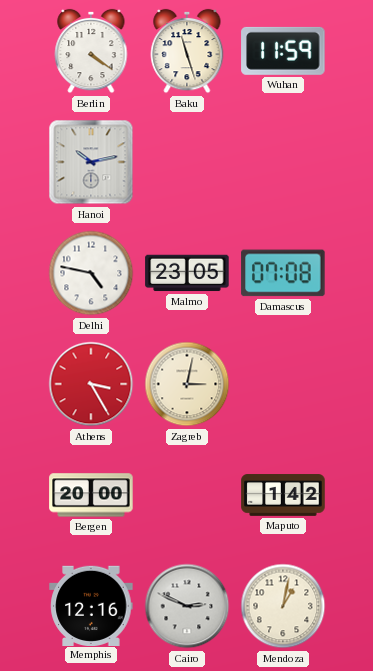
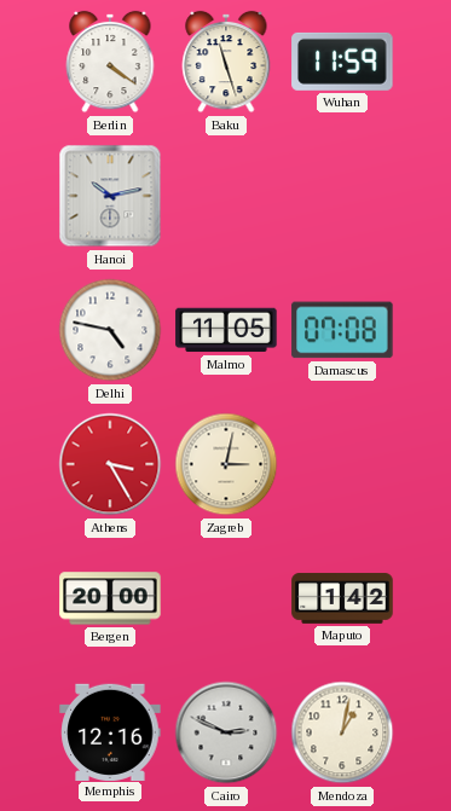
Malmo: 23:05 -> 11:05
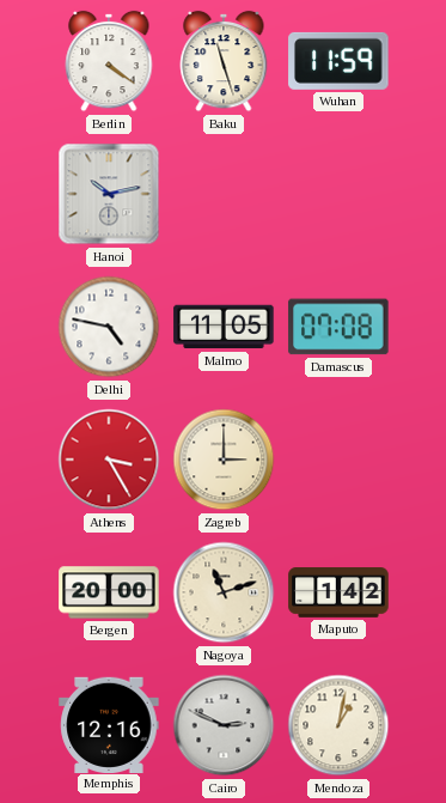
Zagreb: 3:02 -> 3:00
Nagoya: none -> 11:12
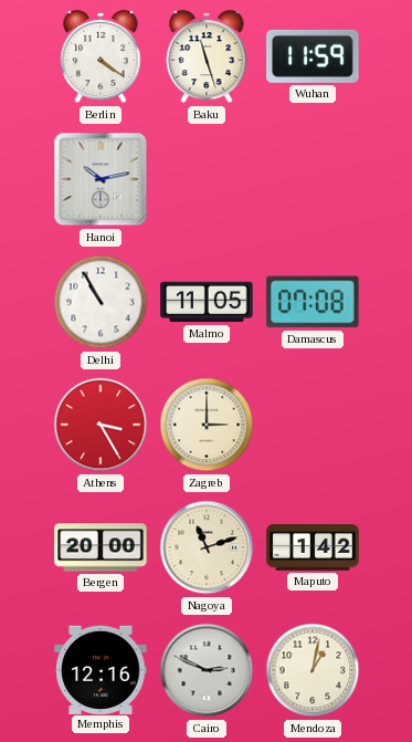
Delhi: 4:47 -> 10:55
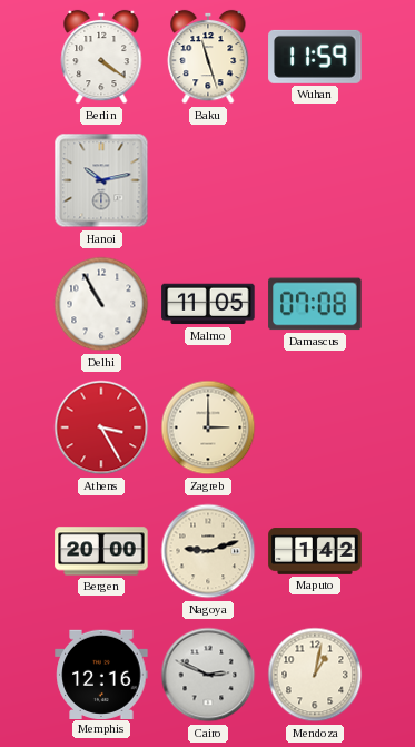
Nagoya: 11:12 -> 9:12
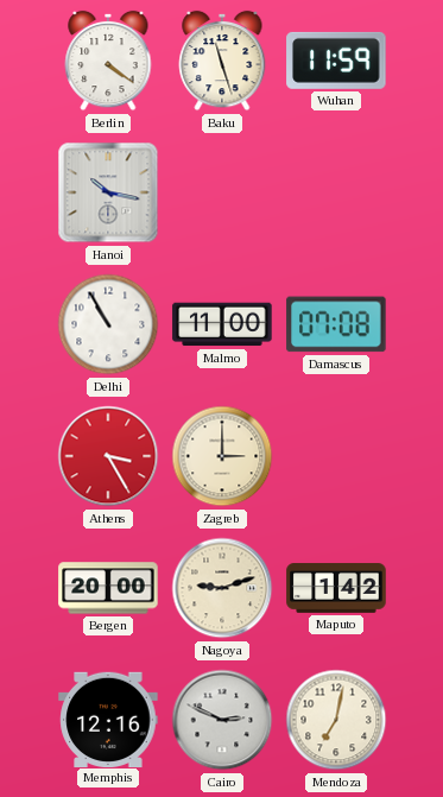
Hanoi: 10:13 -> 10:17
Malmo: 11:05 -> 11:00
Mendoza: 1:02 -> 7:02
